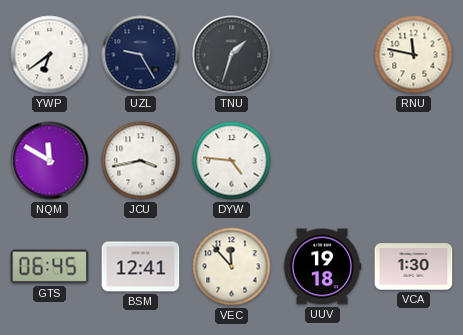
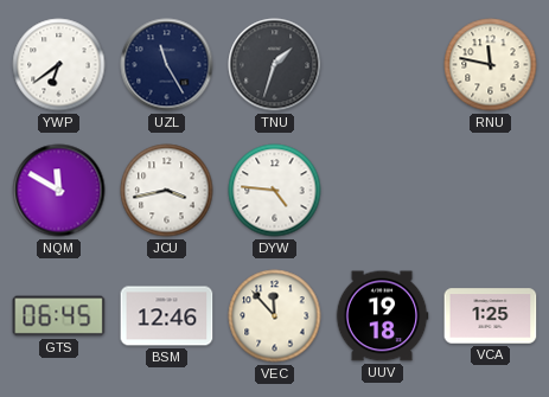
UZL: 9:25 -> 11:25
BSM: 12:41 -> 12:46
VCA: 1:30 -> 1:25
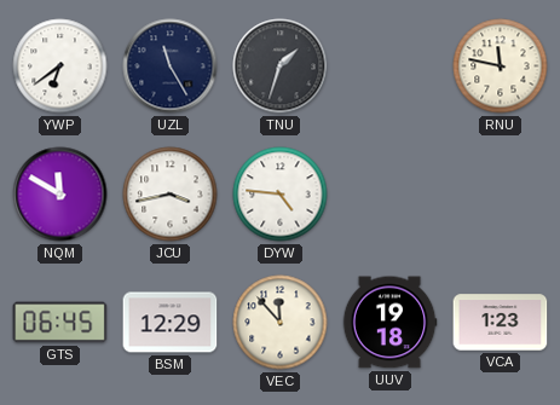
BSM: 12:46 -> 12:29
VCA: 1:25 -> 1:23
